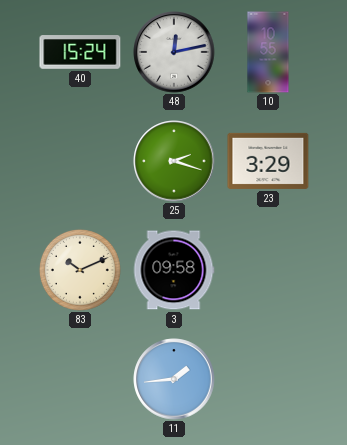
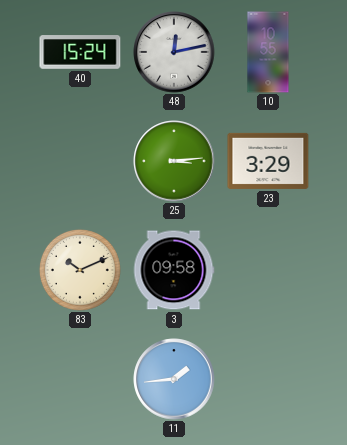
25: 2:18 -> 3:14
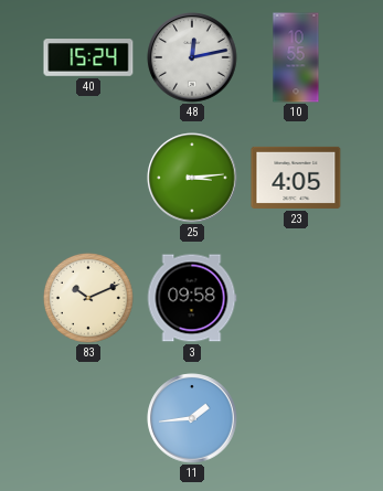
23: 3:29 -> 4:05
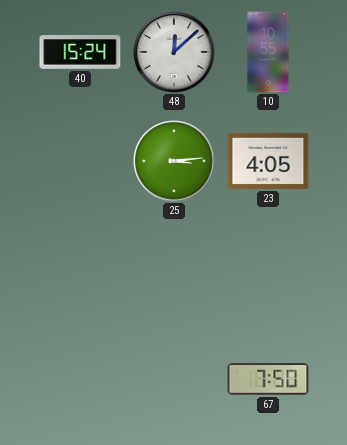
48: 12:13 -> 12:08
83: 10:11 -> none
3: 09:58 -> none
11: 1:44 -> none
67: none -> 7:50
